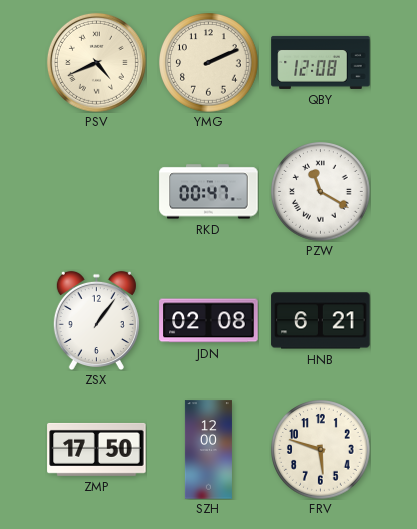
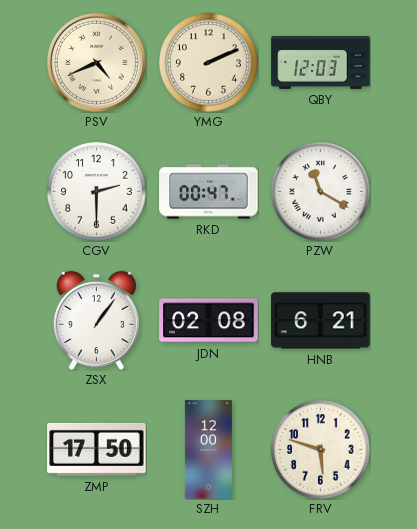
QBY: 12:08 -> 12:03
CGV: none -> 2:30
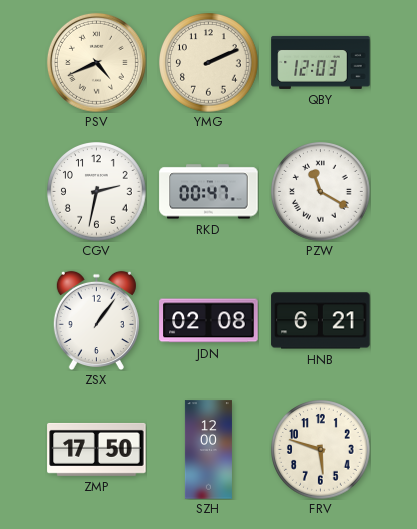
CGV: 2:30 -> 2:32
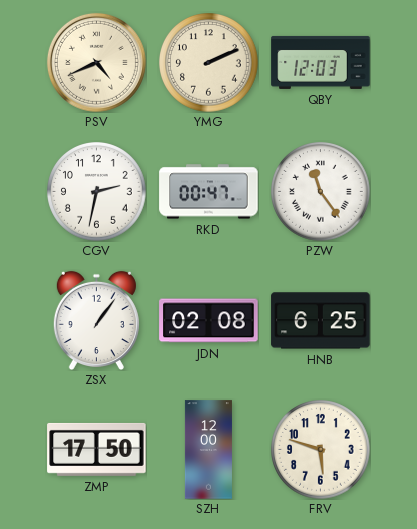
PZW: 11:20 -> 11:24
HNB: 6:21 -> 6:25
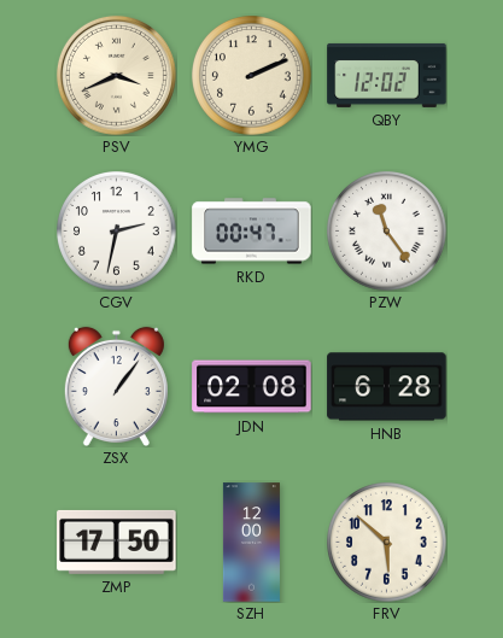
PSV: 4:41 -> 3:41
QBY: 12:03 -> 12:02
HNB: 6:25 -> 6:28
FRV: 5:48 -> 5:52
